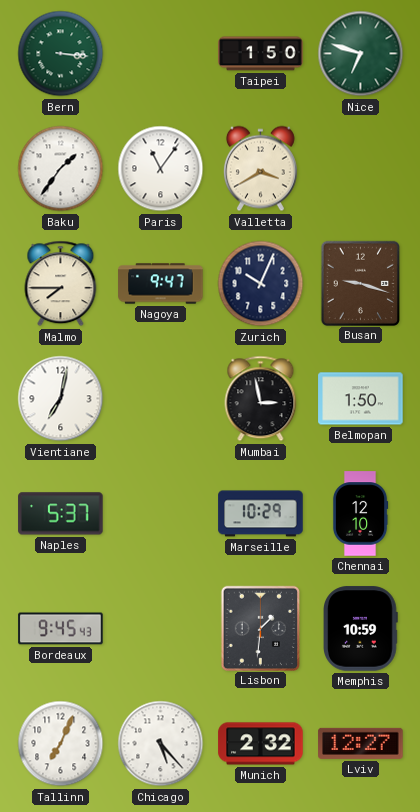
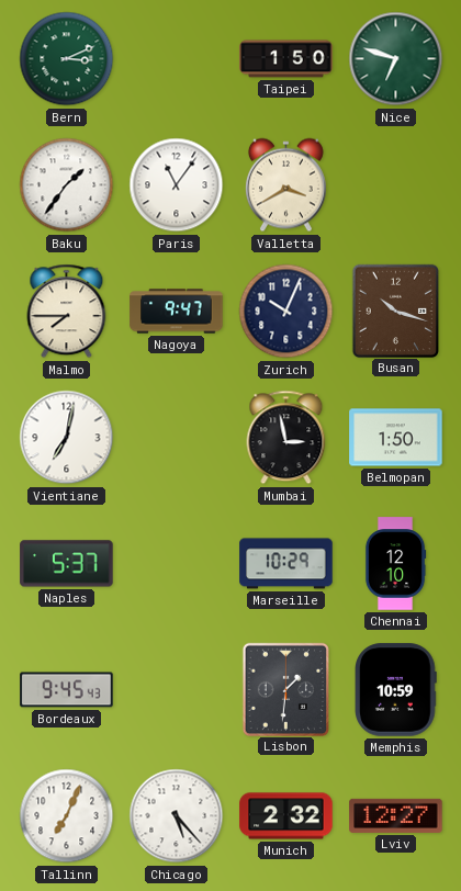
Bern: 3:16 -> 3:11
Busan: 9:18 -> 10:18
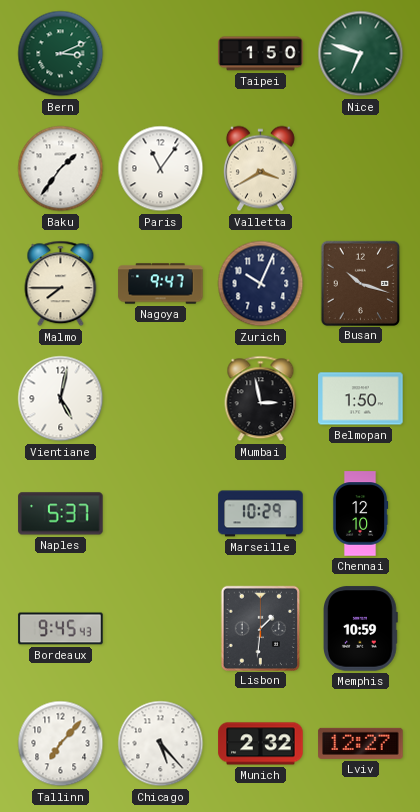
Vientiane: 7:02 -> 5:02
Tallinn: 7:04 -> 7:07
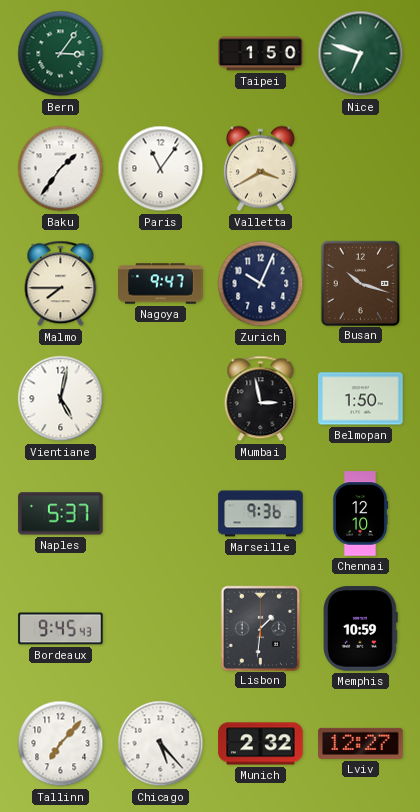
Bern: 3:11 -> 3:06
Marseille: 10:29 -> 9:36
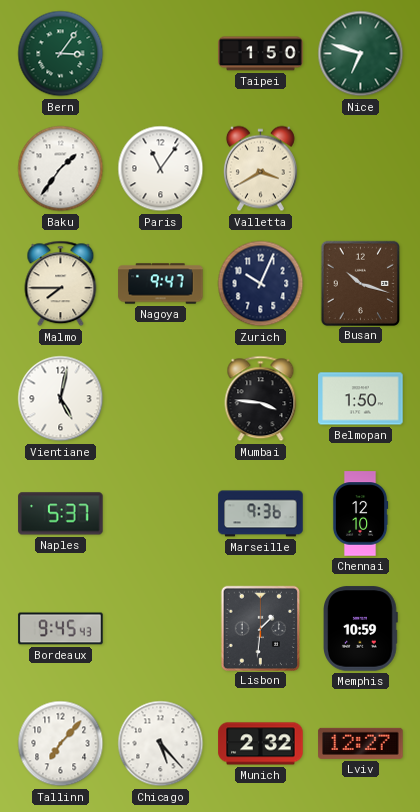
Mumbai: 2:58 -> 3:46
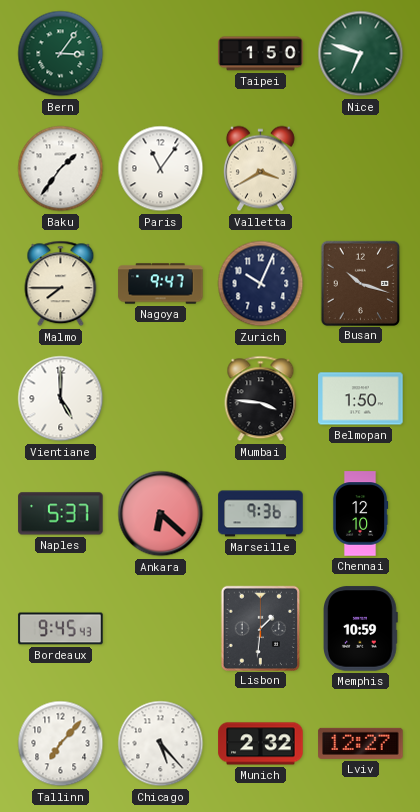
Vientiane: 5:02 -> 5:00
Ankara: none -> 6:22
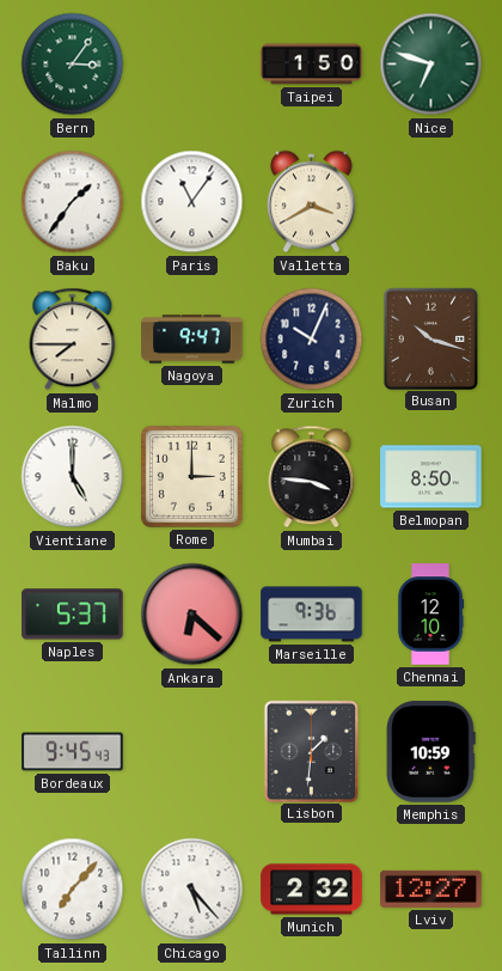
Rome: none -> 3:00
Belmopan: 1:50 -> 8:50
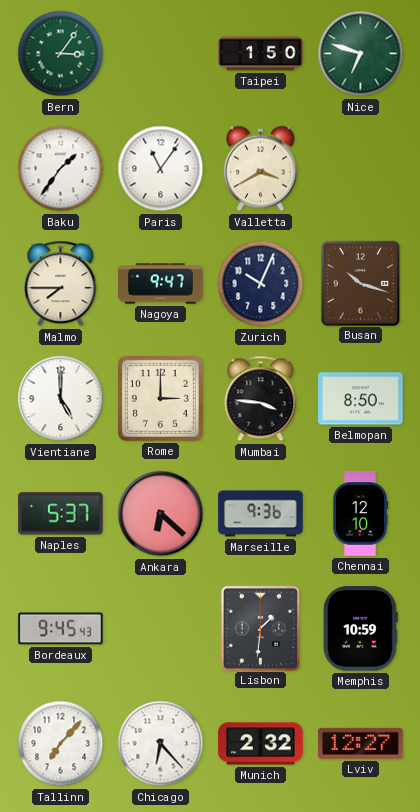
Chicago: 5:23 -> 6:23
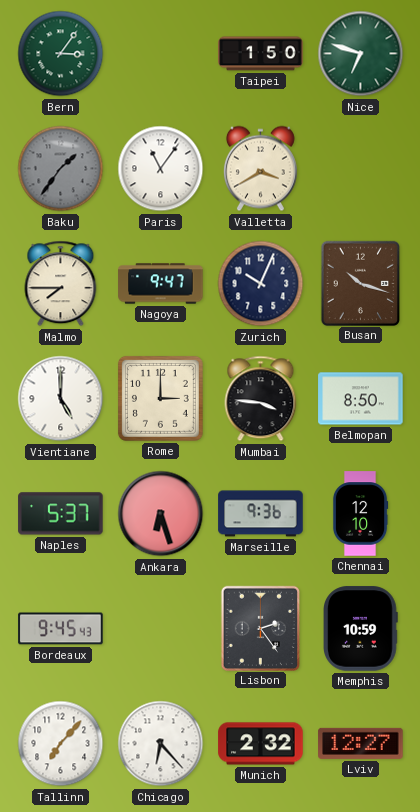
Baku dial: white -> grey
Ankara: 6:22 -> 6:27
Lisbon: 1:31 -> 2:24
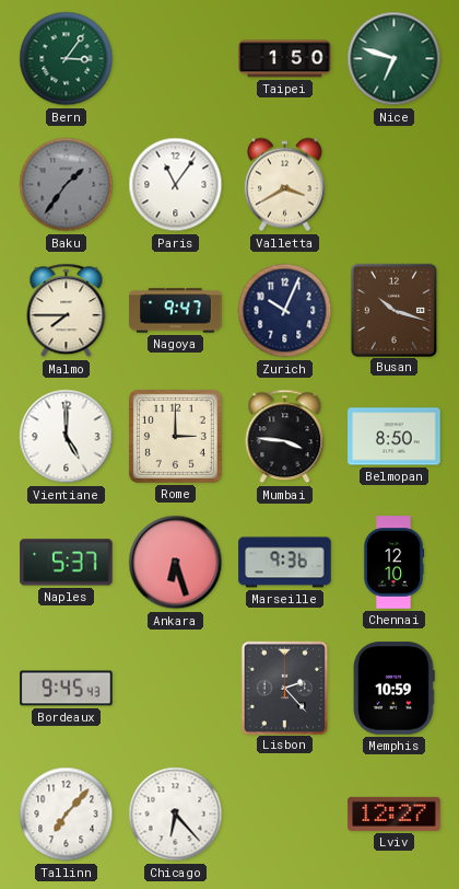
Lisbon: 2:24 -> 2:23
Munich: 2:32 -> none
